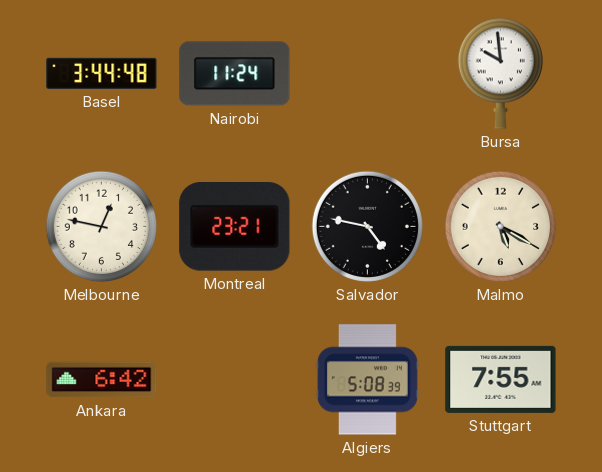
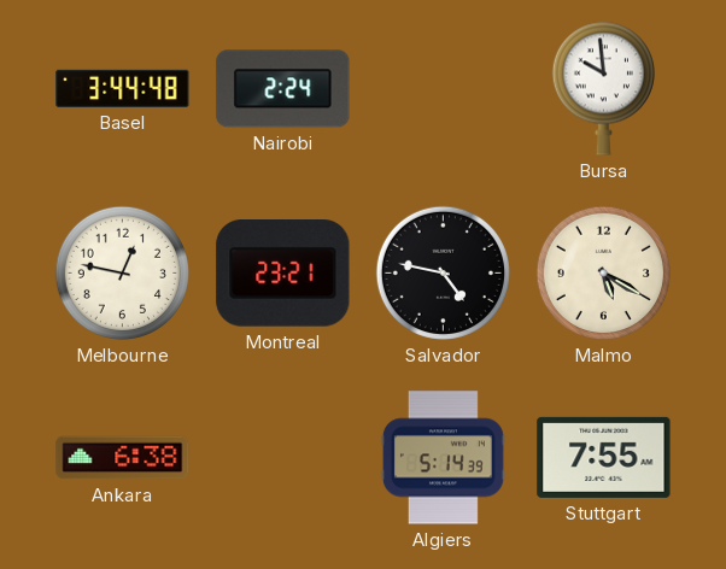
Nairobi: 11:24 -> 2:24
Ankara: 6:42 -> 6:38
Algiers: 5:08 -> 5:14
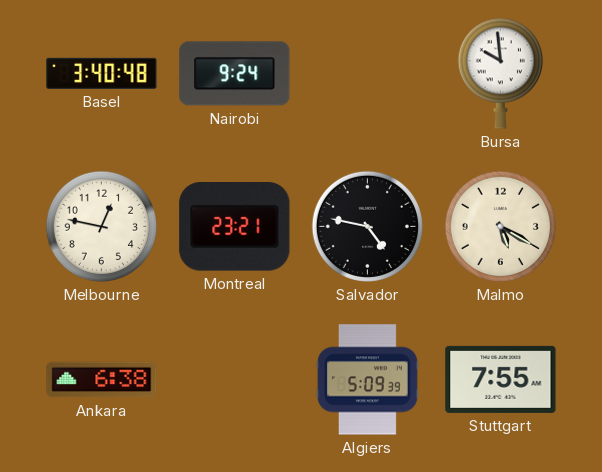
Basel: 3:44 -> 3:40
Nairobi: 2:24 -> 9:24
Algiers: 5:14 -> 5:09
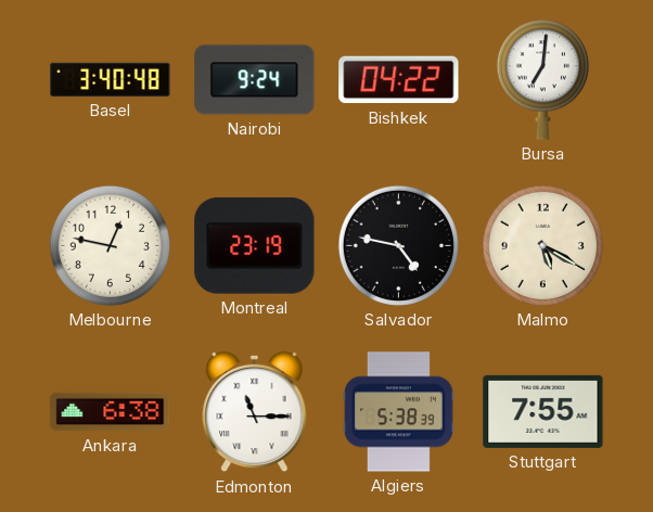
Bishkek: none -> 04:22
Bursa: 9:59 -> 7:01
Montreal: 23:21 -> 23:19
Edmonton: none -> 11:15
Algiers: 5:09 -> 5:38
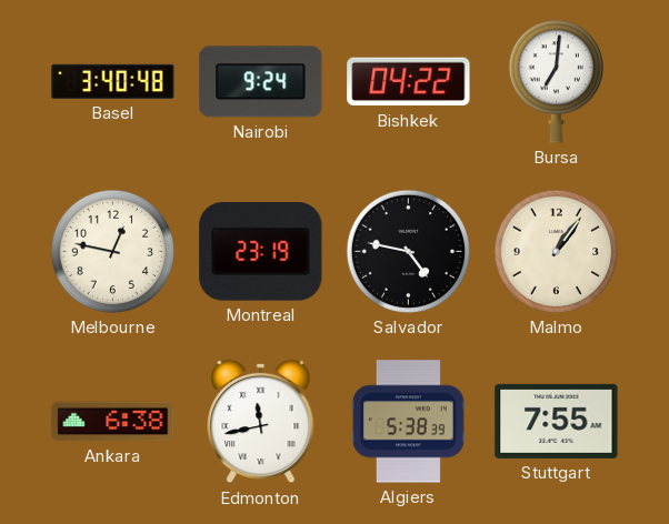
Malmo: 5:20 -> 1:06
Edmonton: 11:15 -> 11:43
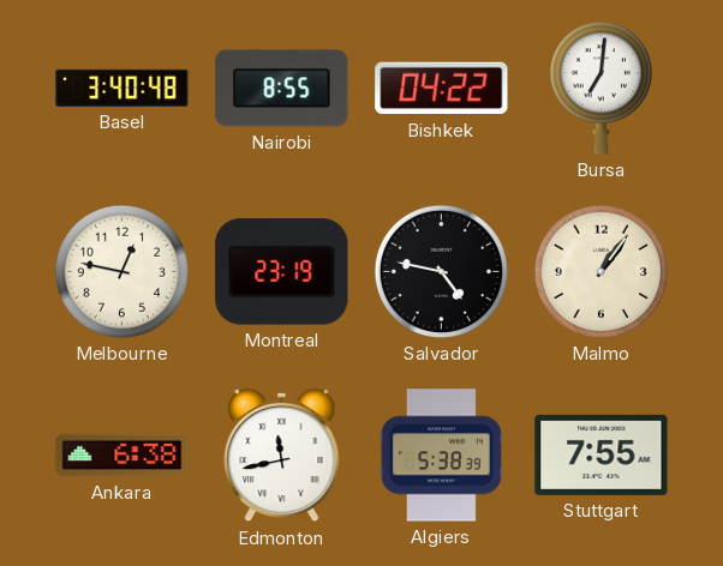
Nairobi: 9:24 -> 8:55
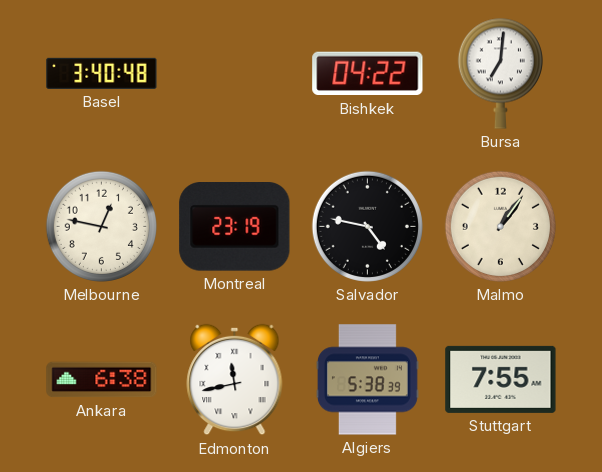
Nairobi: 8:55 -> none
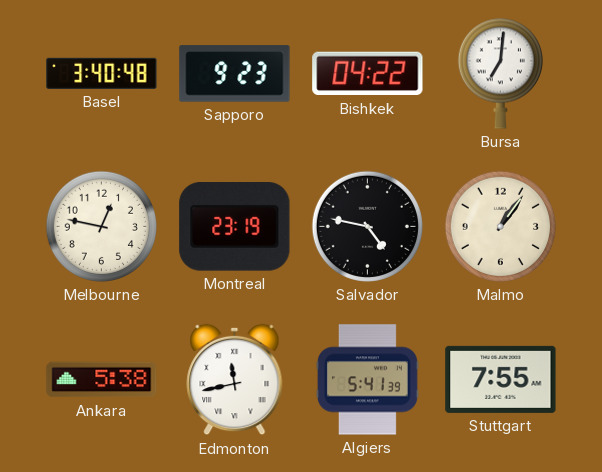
Sapporo: none -> 9:23
Ankara: 6:38 -> 5:38
Algiers: 5:38 -> 5:41
